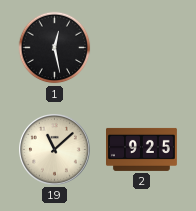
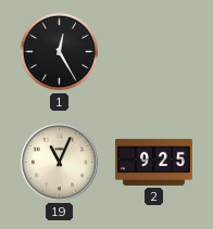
1: 12:28 -> 12:25
19: 11:08 -> 11:04
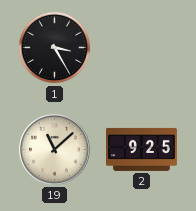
1: 12:25 -> 3:25
19: 11:04 -> 11:08
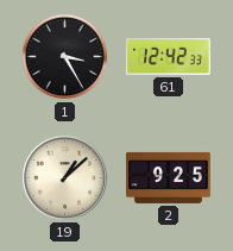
61: none -> 12:42
19: 11:08 -> 1:08
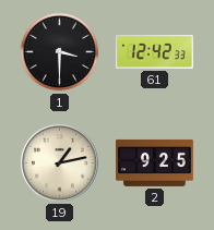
1: 3:25 -> 3:30
19: 1:08 -> 1:13
